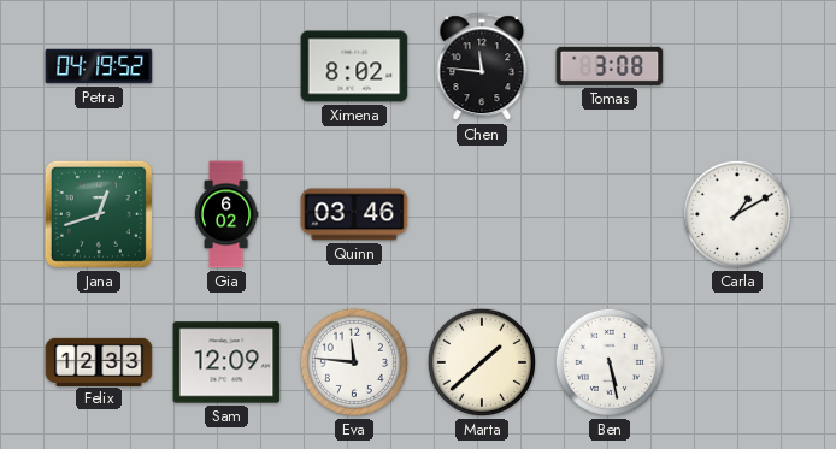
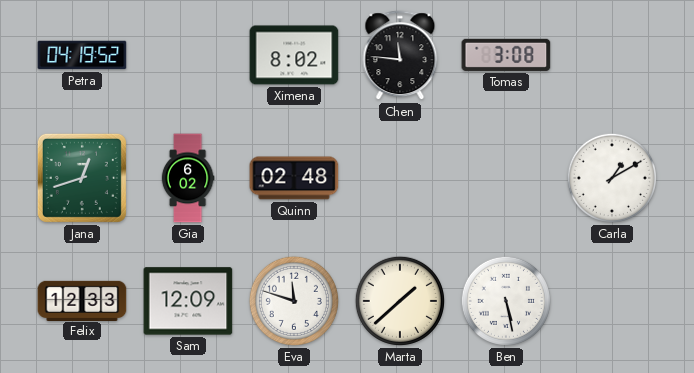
Quinn: 03:46 -> 02:48
Eva: 11:46 -> 11:48
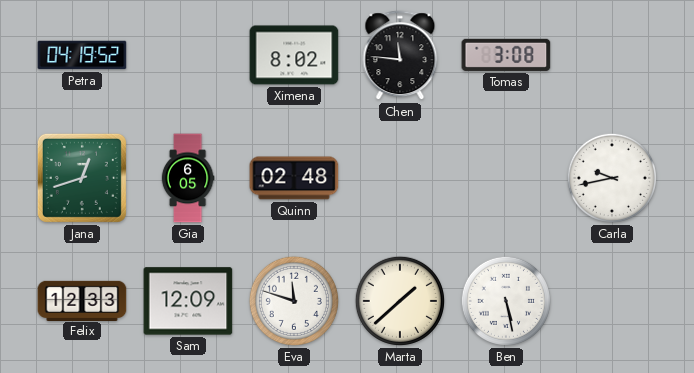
Gia: 6:02 -> 6:05
Carla: 1:10 -> 9:43
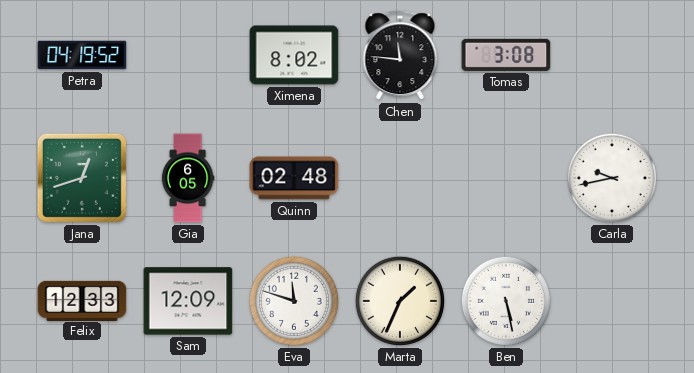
Marta: 1:38 -> 1:34
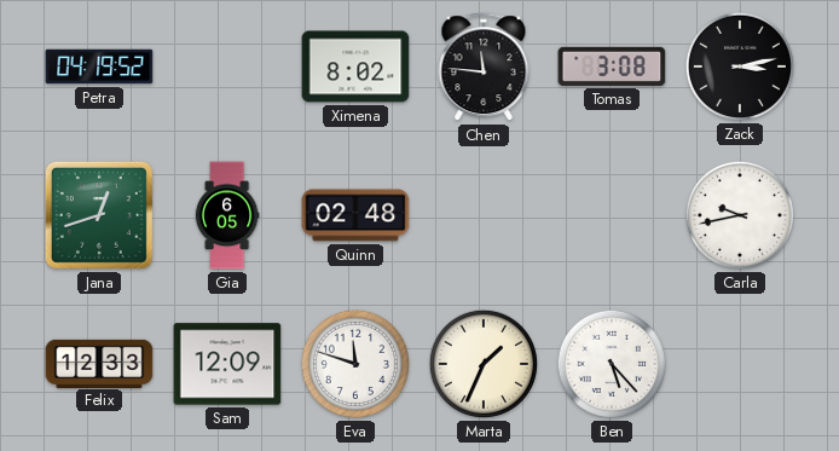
Zack: none -> 3:13
Ben: 5:28 -> 5:23
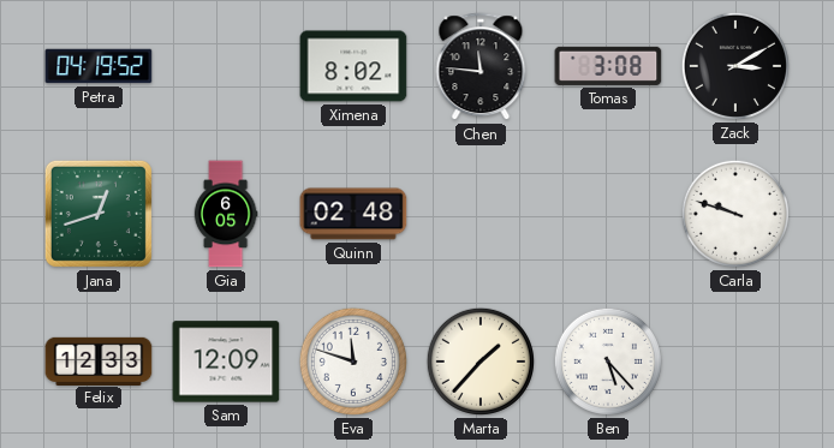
Zack: 3:13 -> 3:10
Carla: 9:43 -> 9:48
Marta: 1:34 -> 1:37
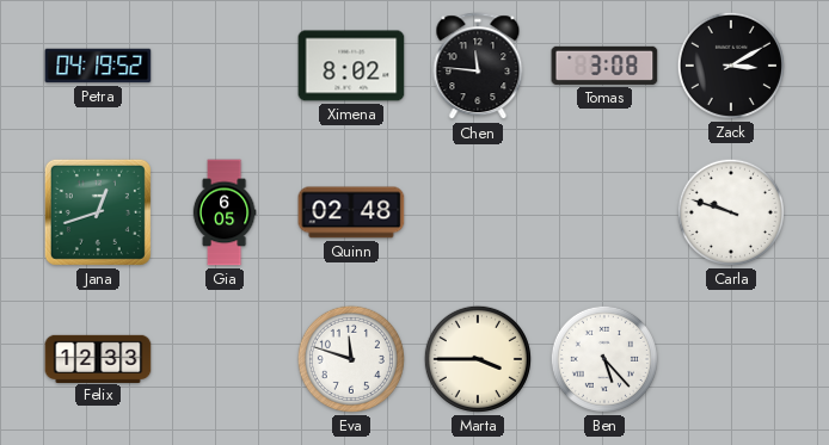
Sam: 12:09 -> none
Marta: 1:37 -> 3:45
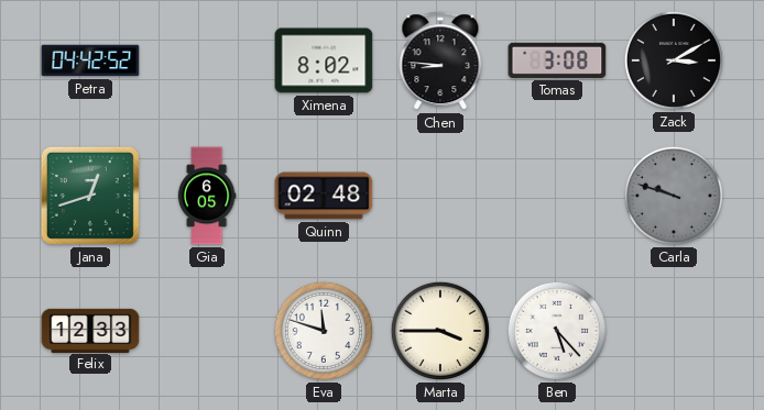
Petra: 04:19 -> 04:42
Chen: 11:46 -> 8:46
Carla dial: white -> grey
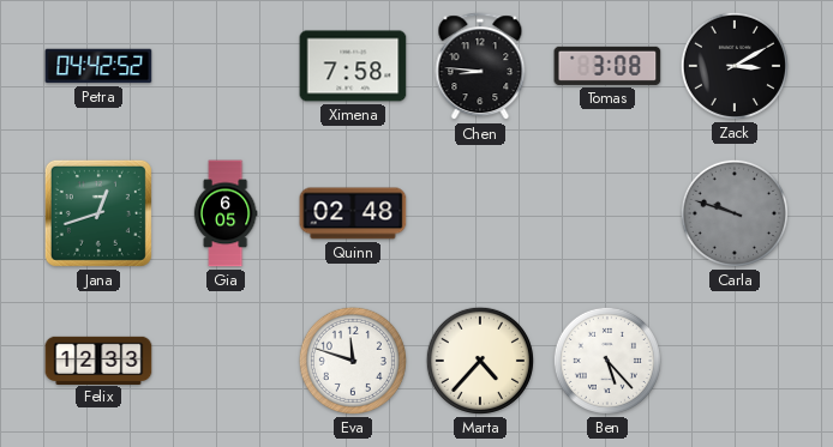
Ximena: 8:02 -> 7:58
Marta: 3:45 -> 4:37
